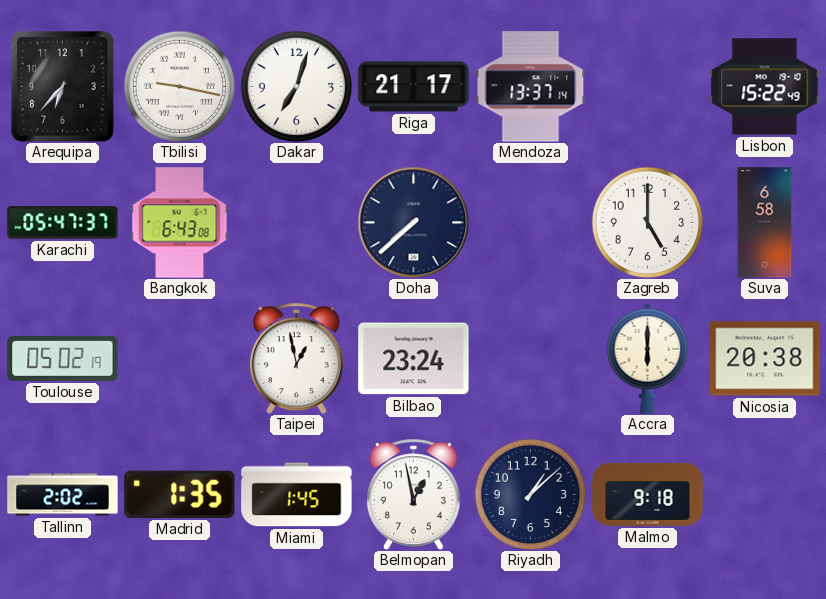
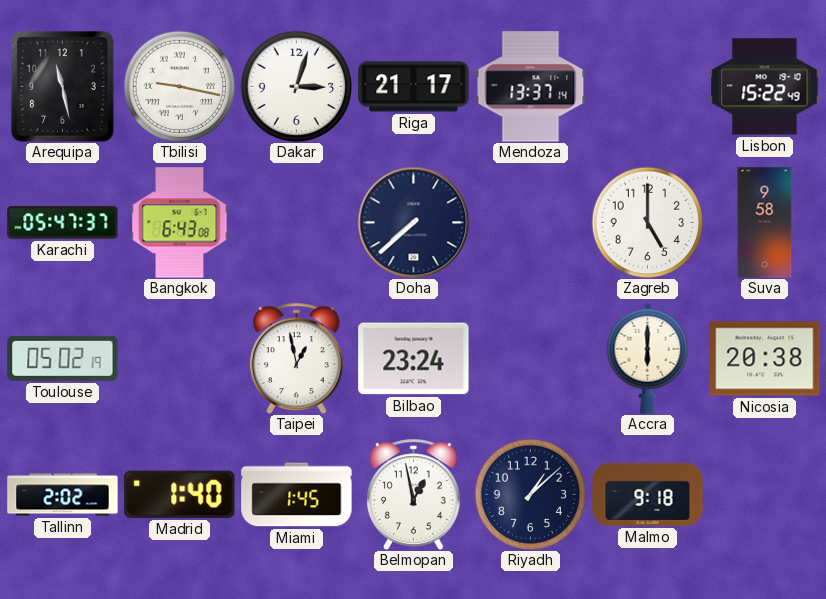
Arequipa: 6:37 -> 11:28
Dakar: 7:03 -> 3:03
Suva: 6:58 -> 9:58
Madrid: 1:35 -> 1:40
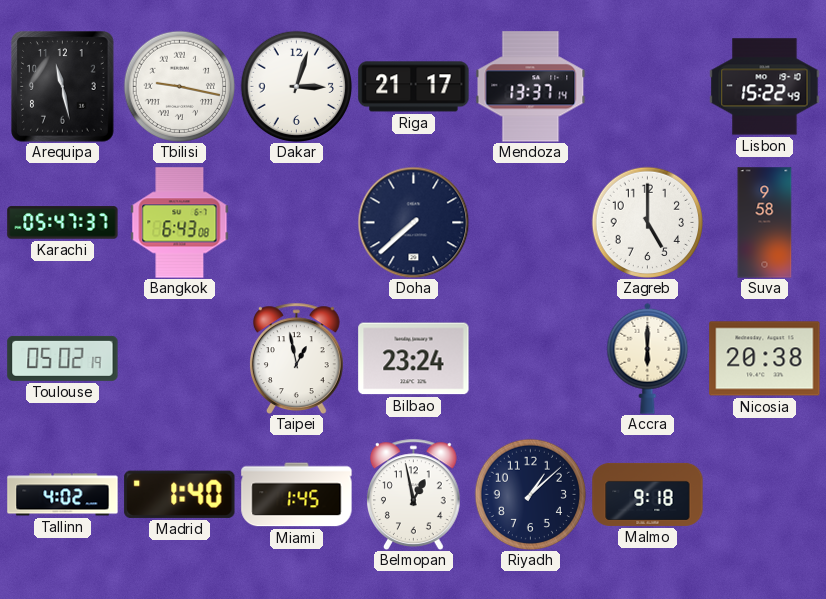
Tallinn: 2:02 -> 4:02
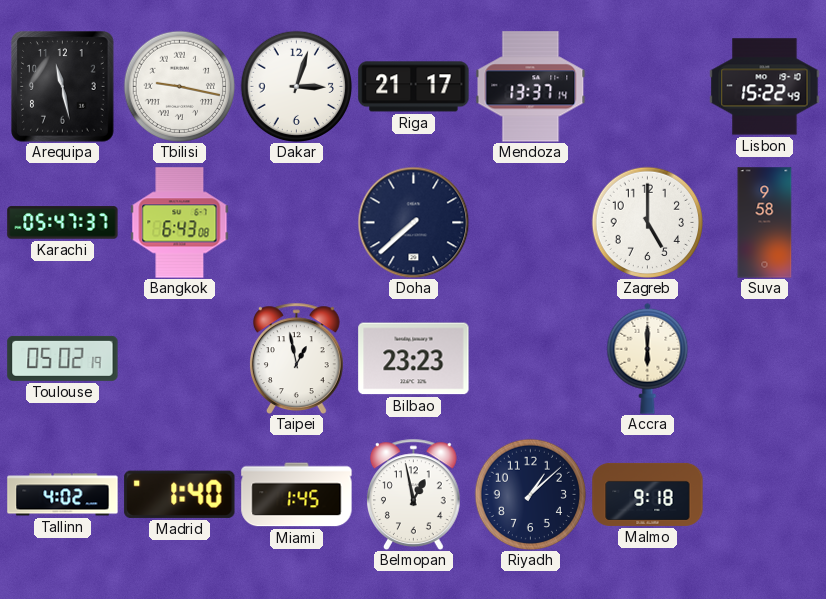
Bilbao: 23:24 -> 23:23
Nicosia: 20:38 -> none
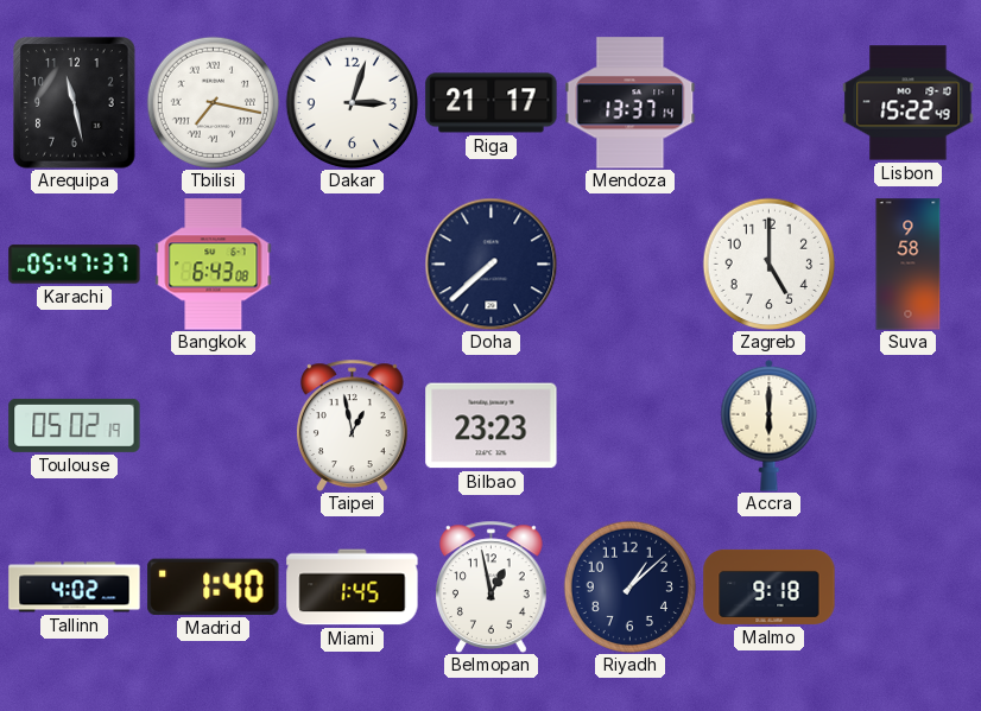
Tbilisi: 9:17 -> 7:17
